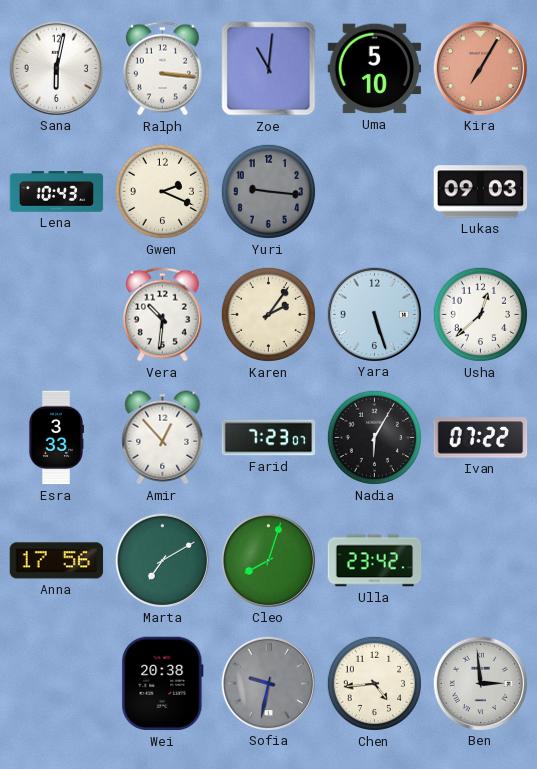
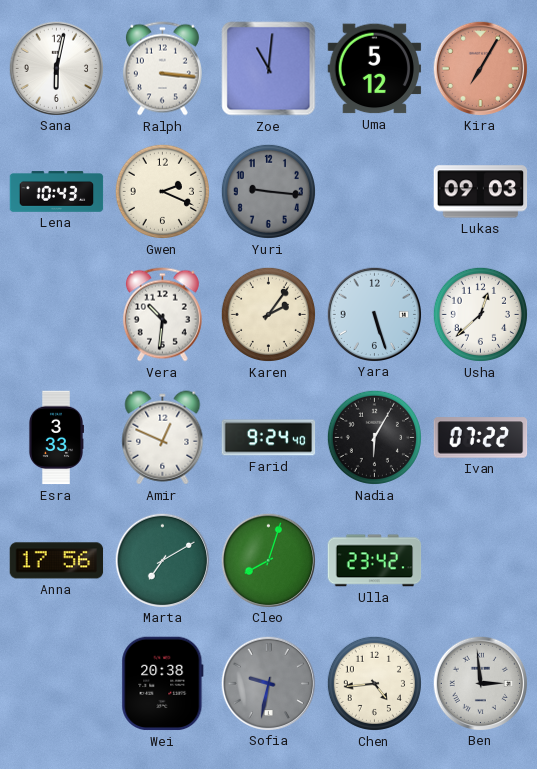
Uma: 5:10 -> 5:12
Amir: 12:53 -> 12:49
Farid: 7:23 -> 9:24
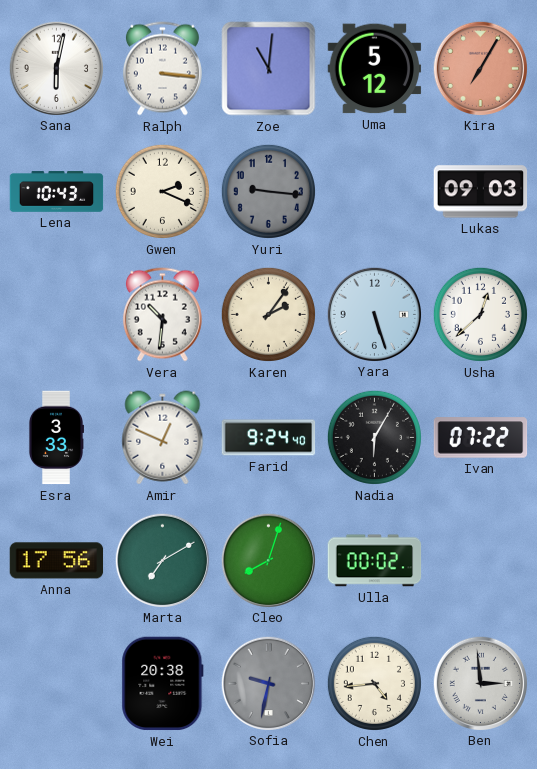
Ulla: 23:42 -> 00:02
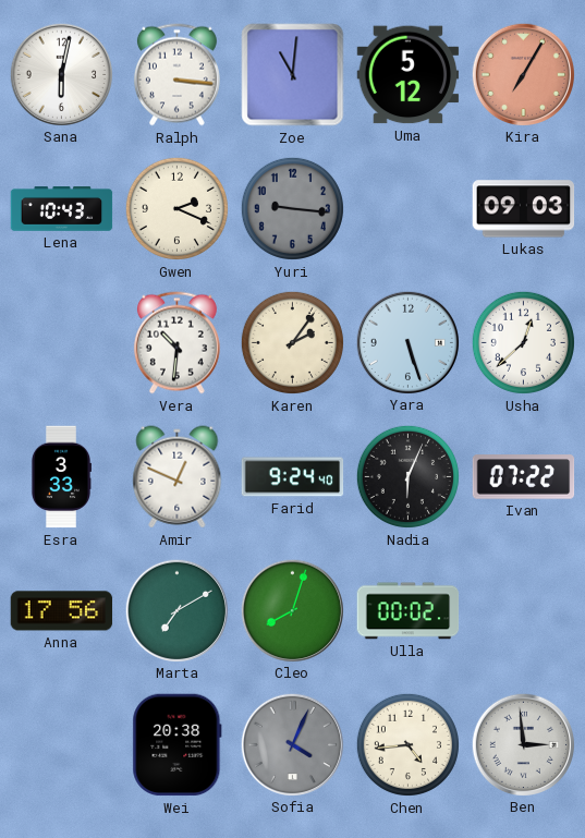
Nadia: 6:05 -> 6:04
Sofia: 9:32 -> 4:04
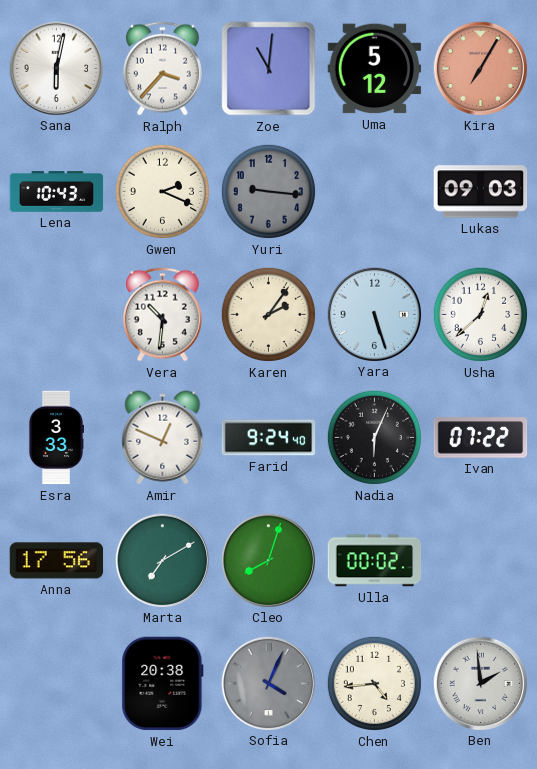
Ralph: 3:16 -> 3:37
Ben: 2:59 -> 1:59
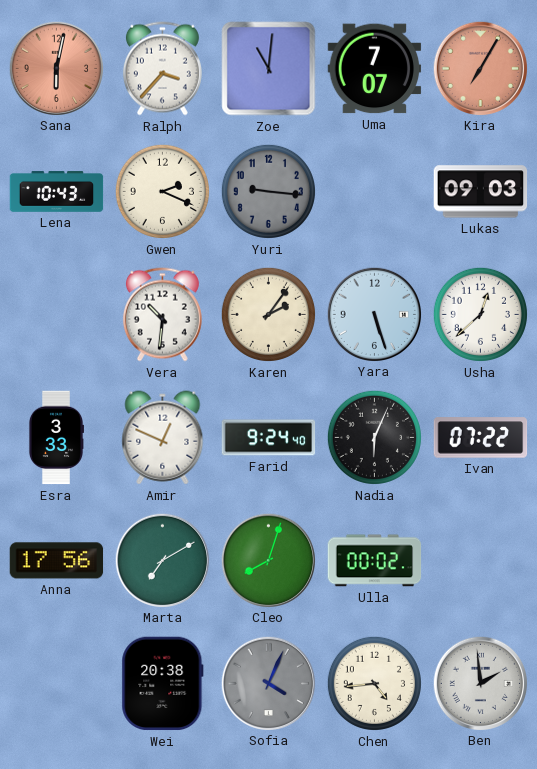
Sana dial: white -> salmon
Uma: 5:12 -> 7:07
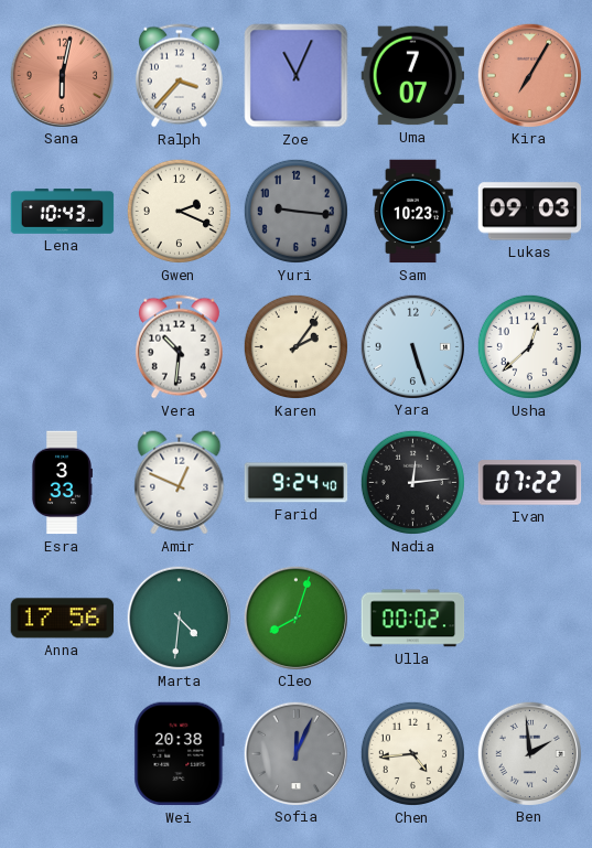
Zoe: 11:01 -> 11:04
Sam: none -> 10:23
Nadia: 6:04 -> 12:14
Marta: 7:10 -> 4:31
Sofia: 4:04 -> 12:04
